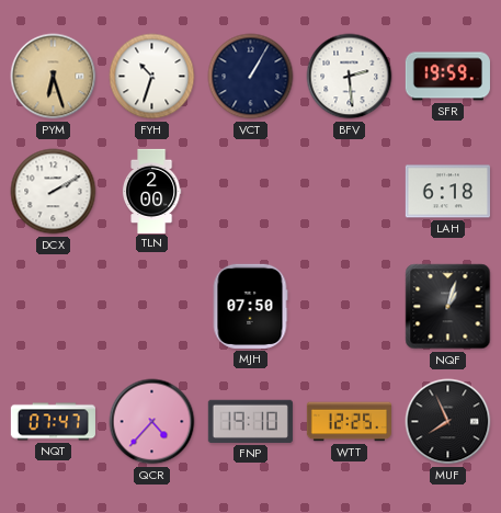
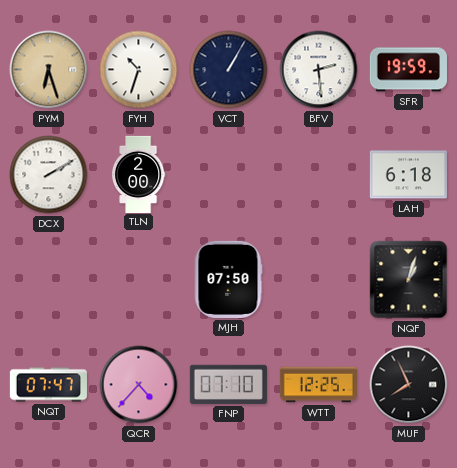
FNP: 19:10 -> 07:10
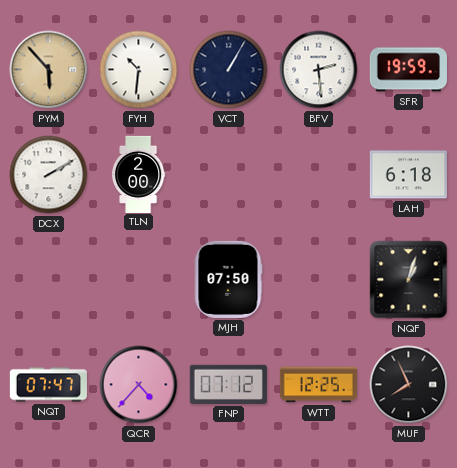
PYM: 6:27 -> 5:53
FYH: 10:33 -> 10:31
FNP: 07:10 -> 07:12
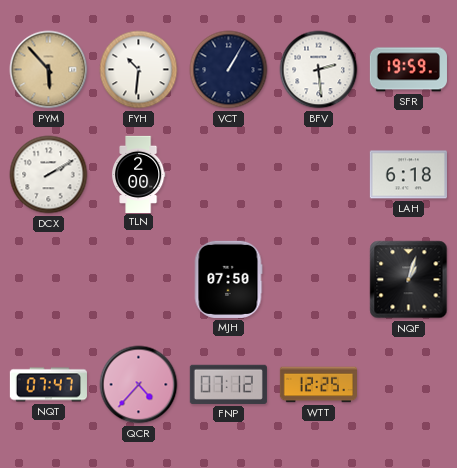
MUF: 7:56 -> none
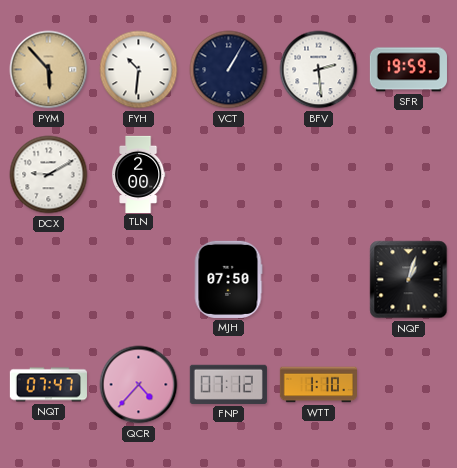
DCX: 2:10 -> 9:10
LAH: 6:18 -> none
WTT: 12:25 -> 1:10
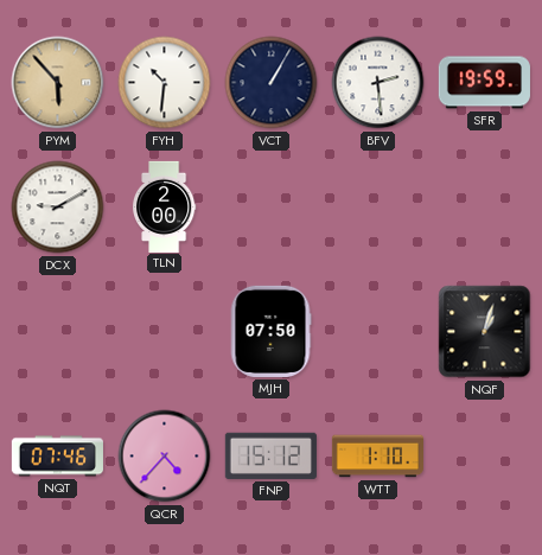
NQT: 07:47 -> 07:46
FNP: 07:12 -> 15:12
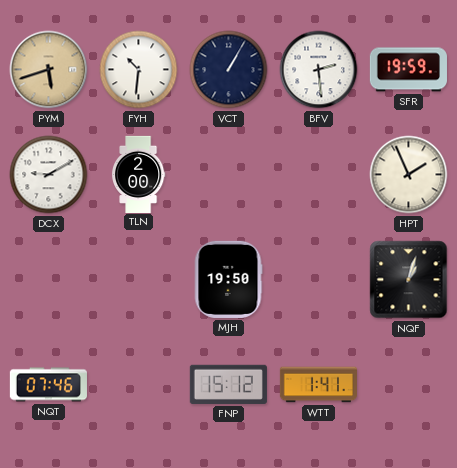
PYM: 5:53 -> 5:42
HPT: none -> 1:56
MJH: 07:50 -> 19:50
QCR: 4:37 -> none
WTT: 1:10 -> 1:41
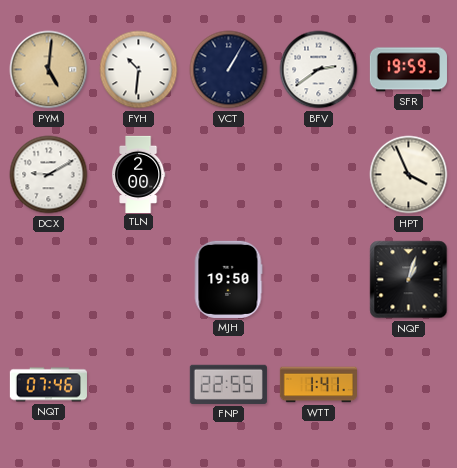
PYM: 5:42 -> 5:01
BFV: 2:29 -> 2:39
HPT: 1:56 -> 3:56
FNP: 15:12 -> 22:55
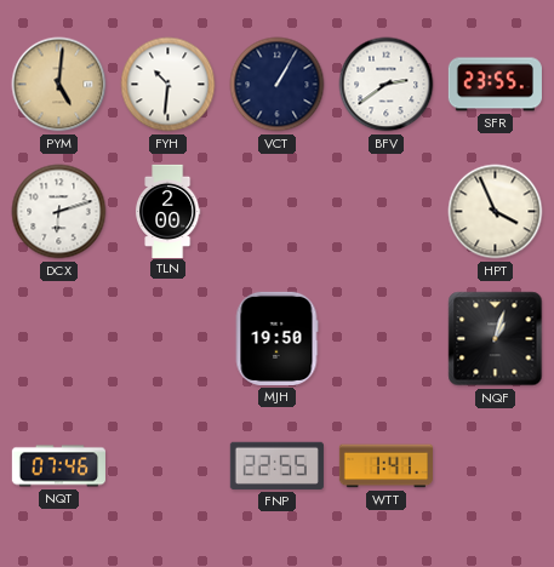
SFR: 19:59 -> 23:55
DCX: 9:10 -> 6:12
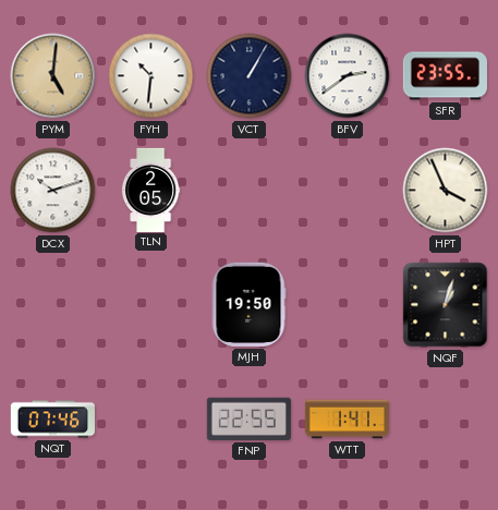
DCX: 6:12 -> 10:12
TLN: 2:00 -> 2:05
